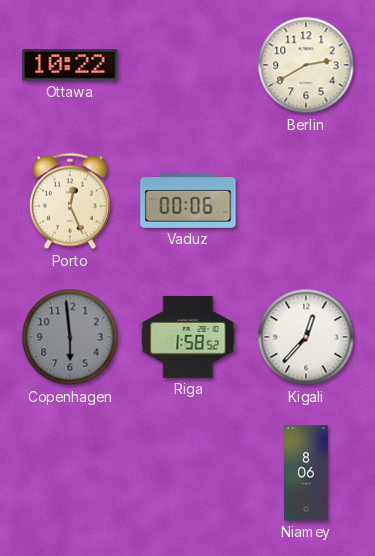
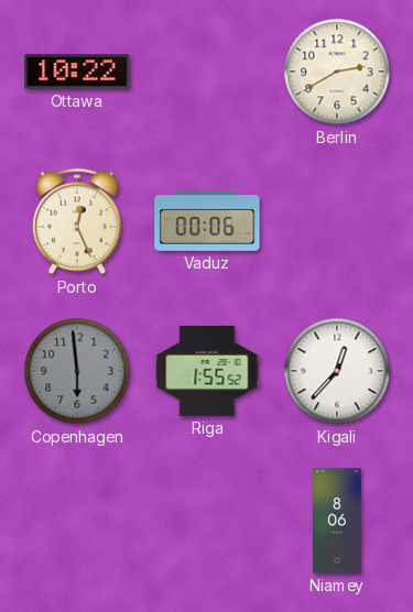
Riga: 1:58 -> 1:55
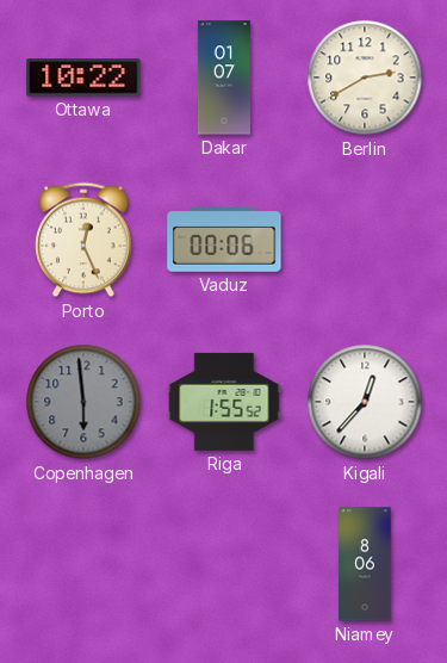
Dakar: none -> 01:07
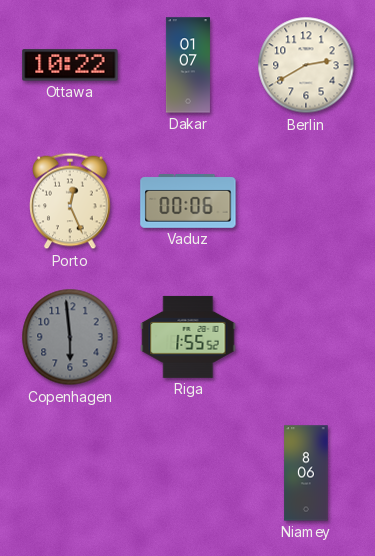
Kigali: 12:37 -> none
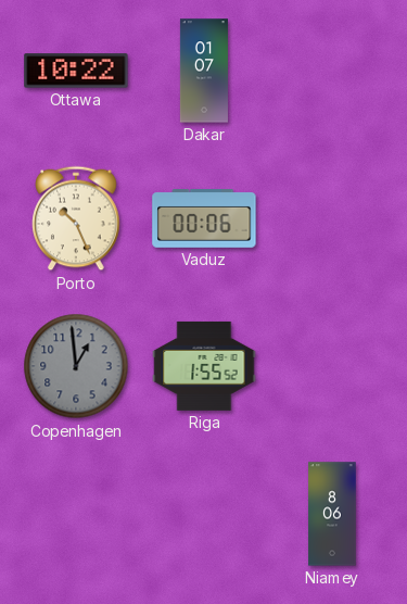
Berlin: 2:40 -> none
Porto: 12:26 -> 10:26
Copenhagen: 5:59 -> 12:59
